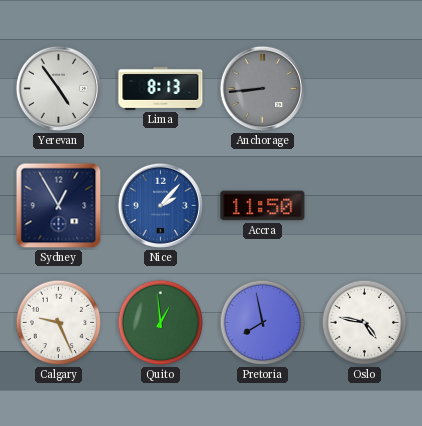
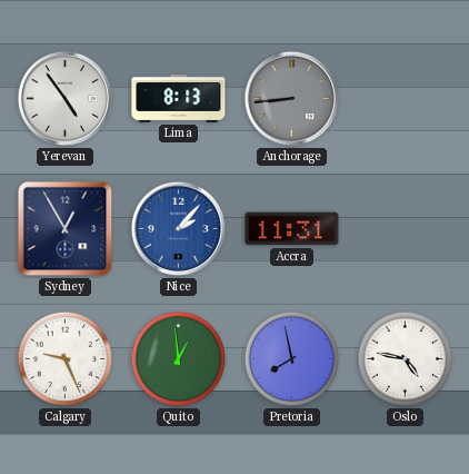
Accra: 11:50 -> 11:31
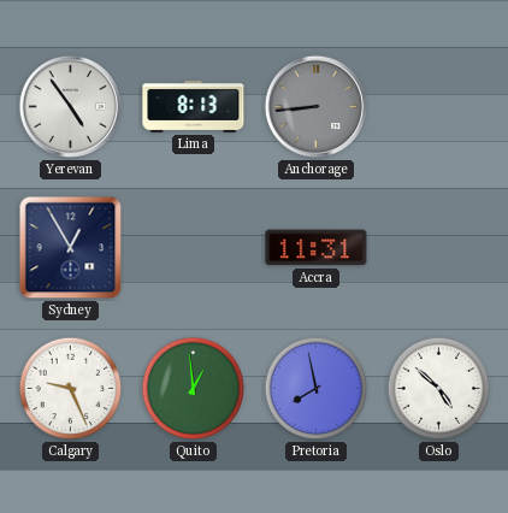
Nice: 2:07 -> none
Oslo: 4:47 -> 4:52
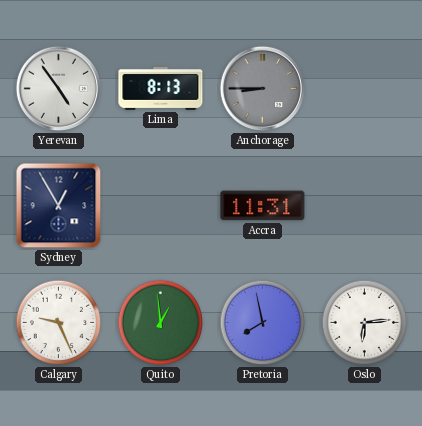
Anchorage: 8:44 -> 8:45
Oslo: 4:52 -> 6:14
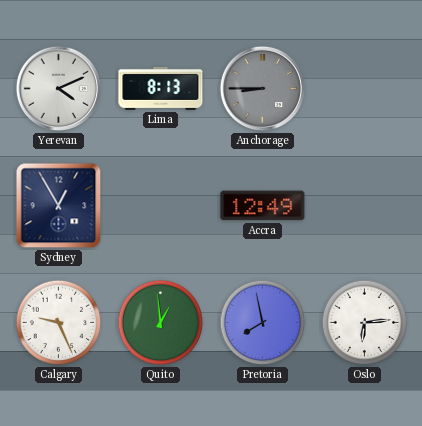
Yerevan: 4:54 -> 4:11
Accra: 11:31 -> 12:49
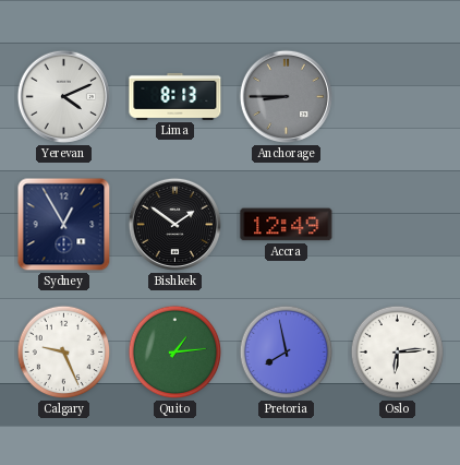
Bishkek: none -> 1:51
Quito: 12:59 -> 1:14
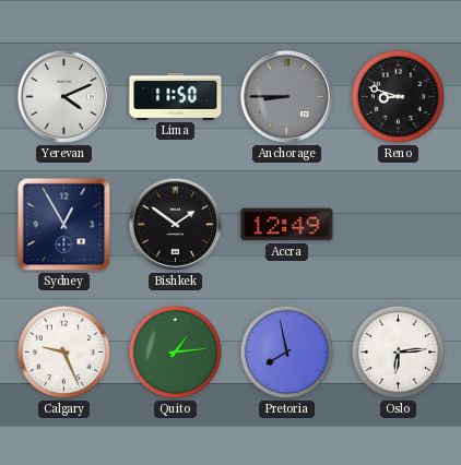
Lima: 8:13 -> 11:50
Reno: none -> 8:48
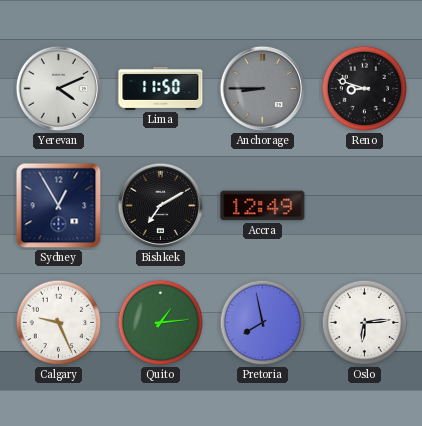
Bishkek: 1:51 -> 7:10
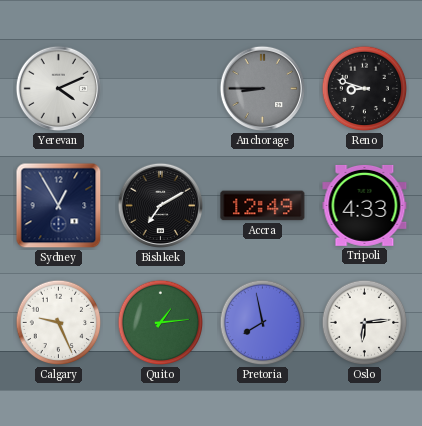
Lima: 11:50 -> none
Tripoli: none -> 4:33
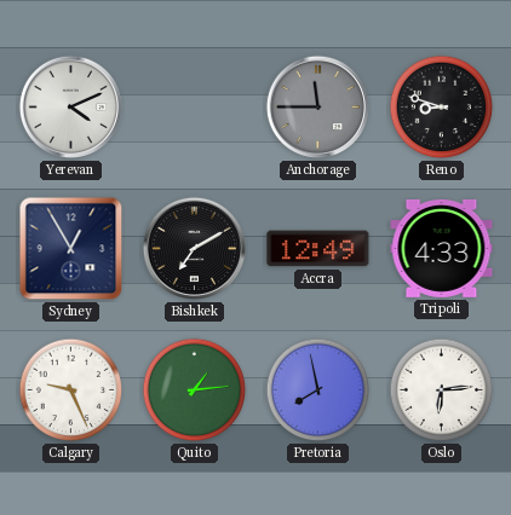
Anchorage: 8:45 -> 11:45
